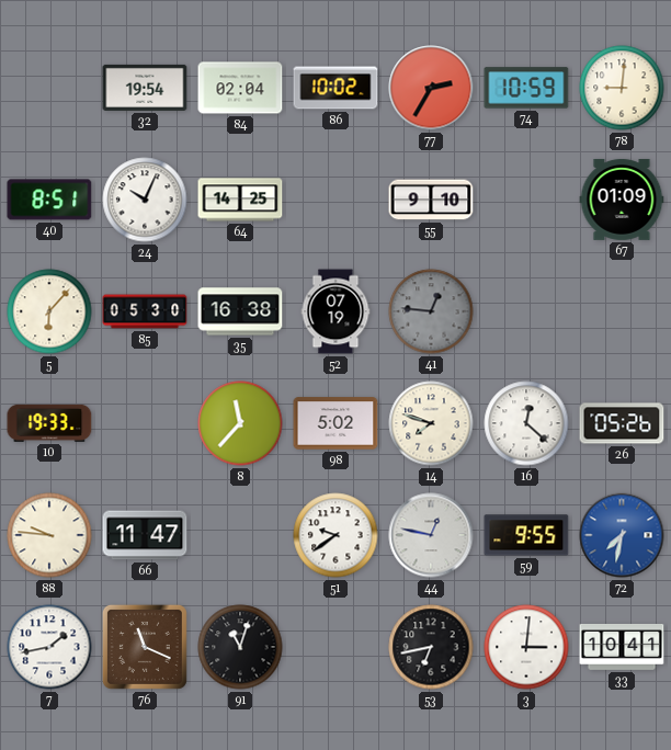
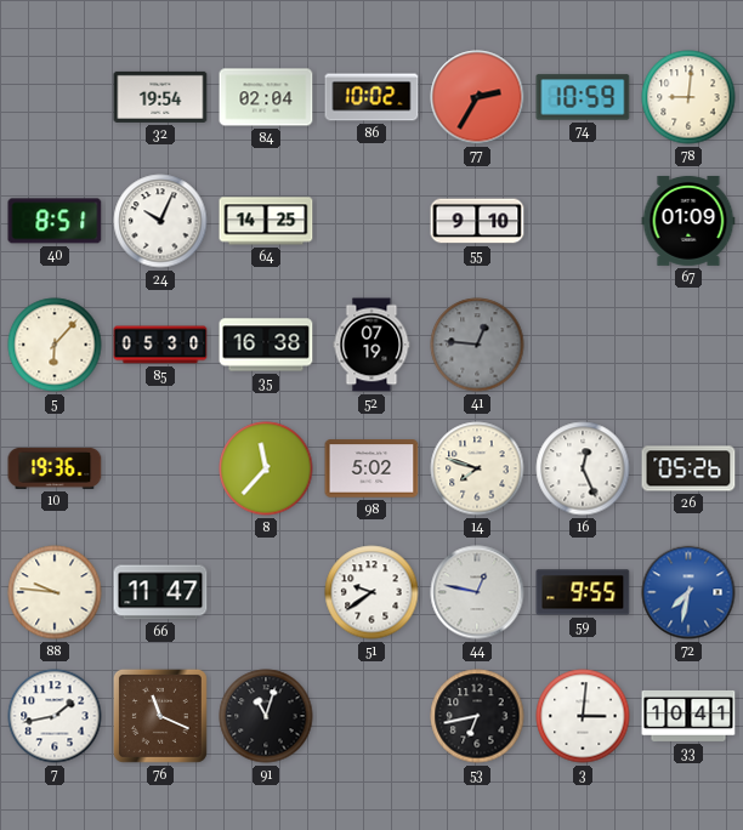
10: 19:33 -> 19:36
16: 12:22 -> 12:26
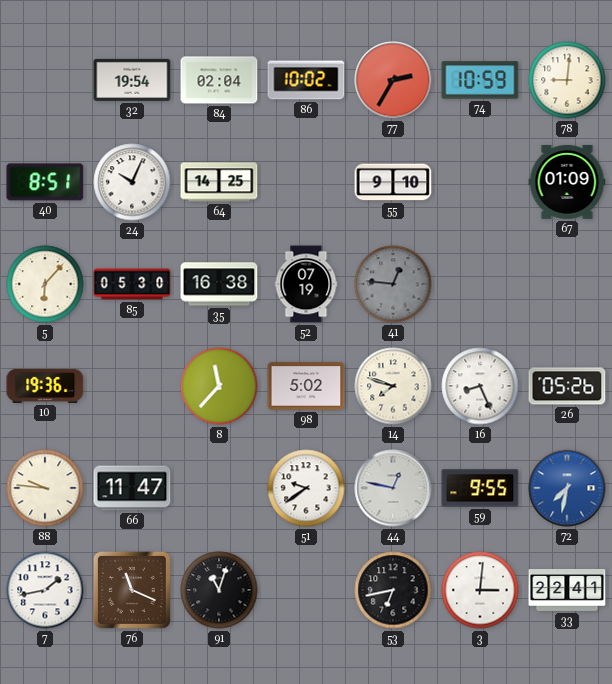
16: 12:26 -> 8:26
33: 10:41 -> 22:41
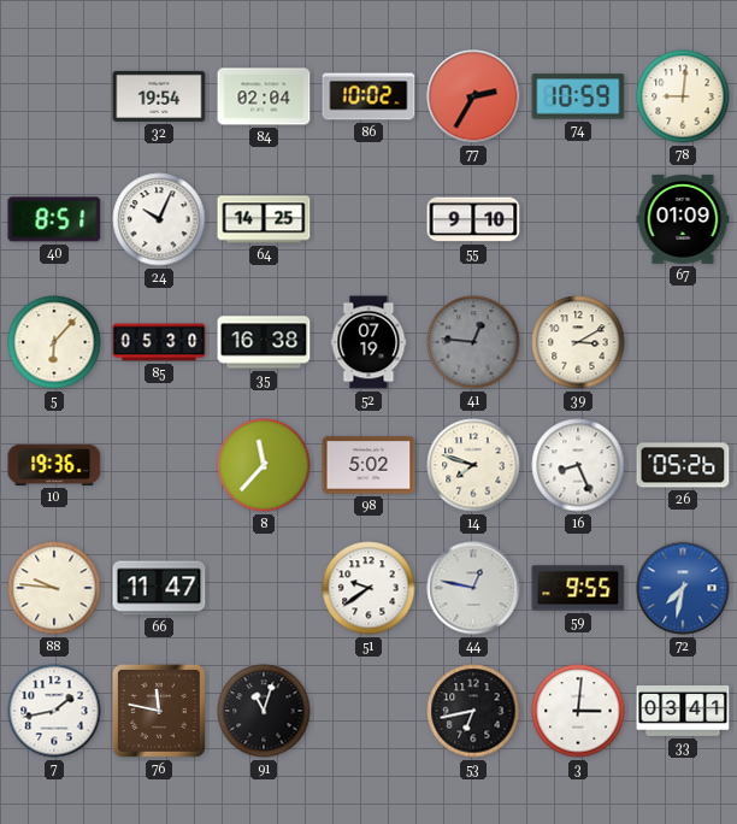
39: none -> 3:10
76: 11:19 -> 11:47
33: 22:41 -> 03:41
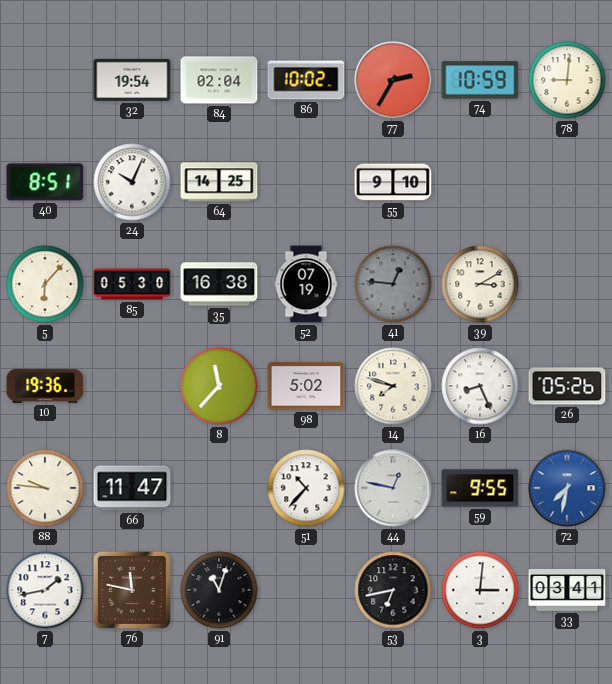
67: 01:09 -> none
51: 9:39 -> 10:37
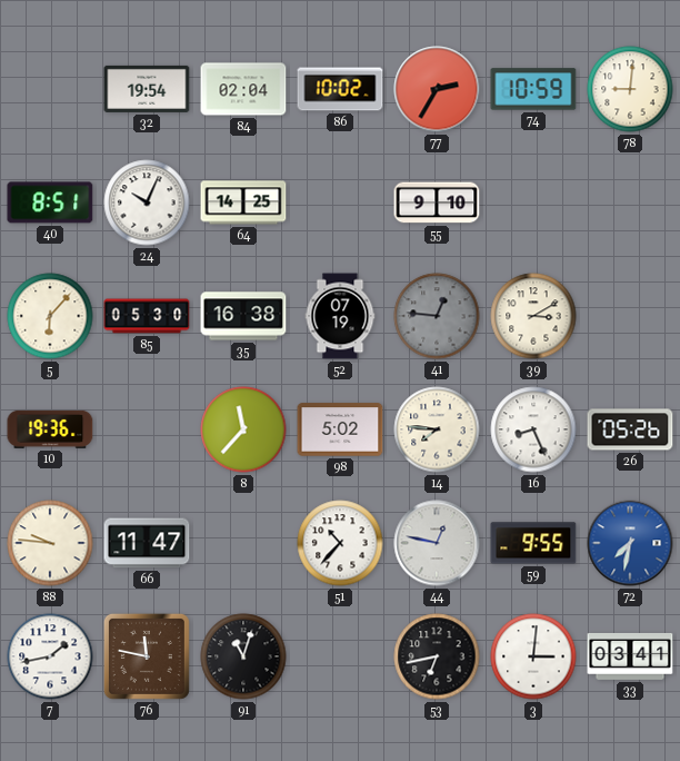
14: 7:48 -> 7:46
